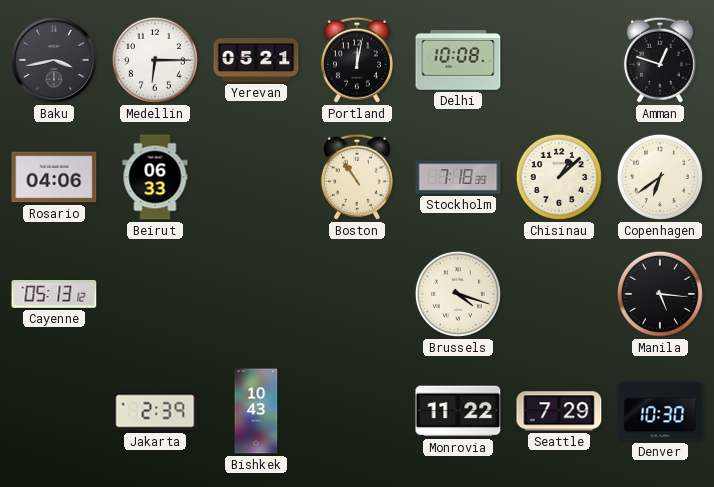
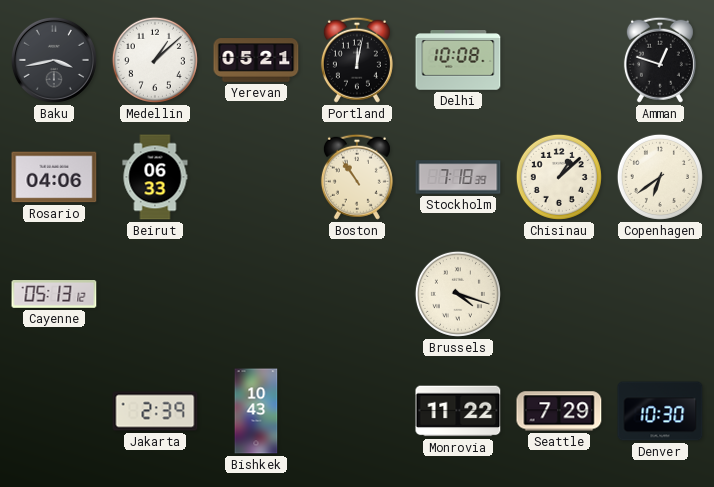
Medellin: 6:15 -> 1:08
Manila: 5:16 -> none
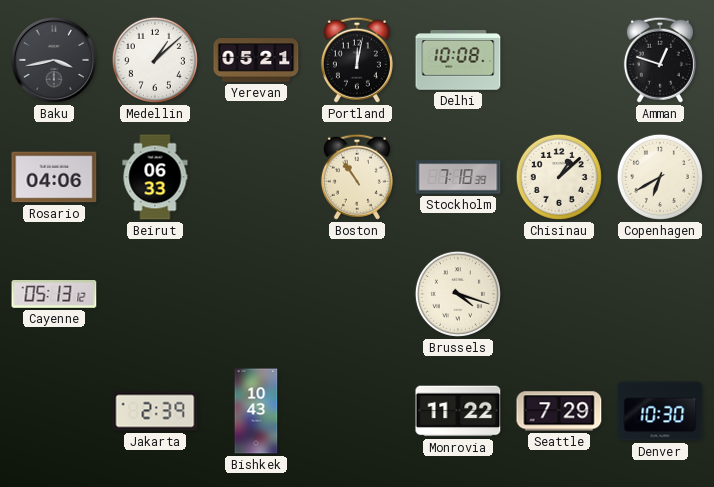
Copenhagen: 6:39 -> 6:40
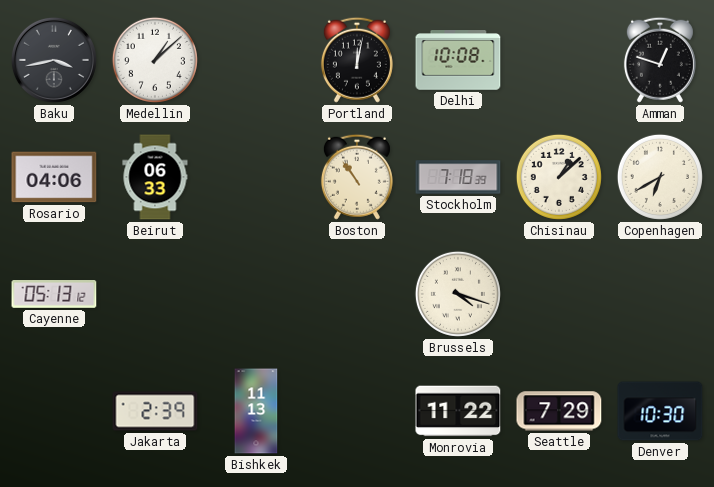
Yerevan: 05:21 -> none
Bishkek: 10:43 -> 11:13
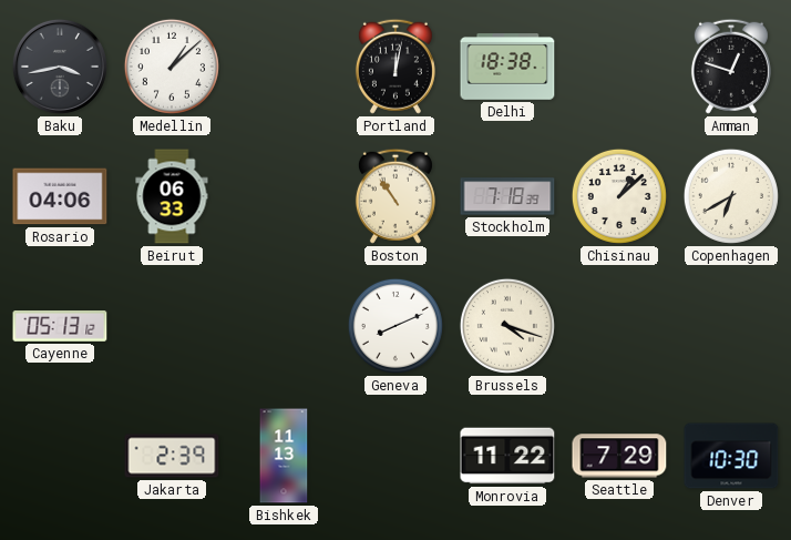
Delhi: 10:08 -> 18:38
Geneva: none -> 8:11
